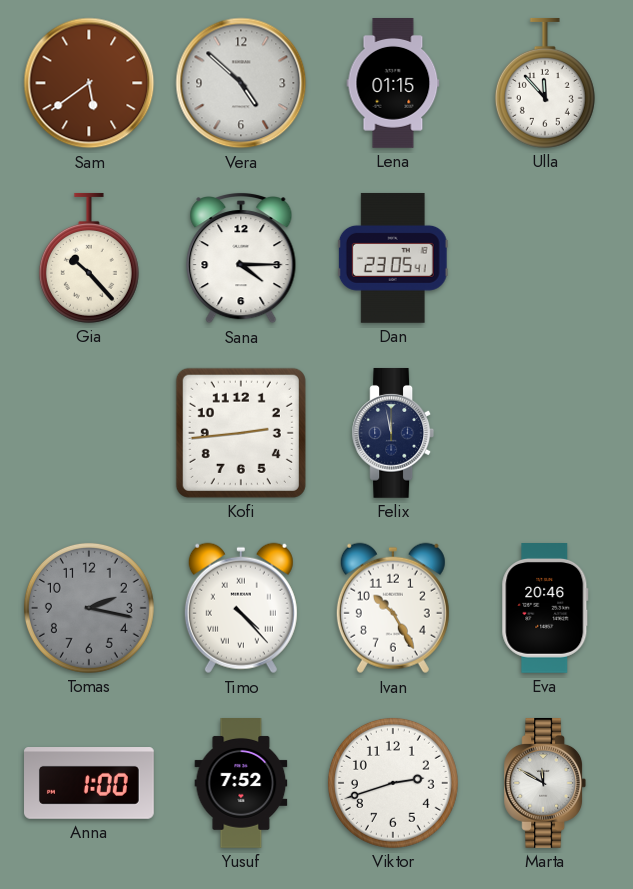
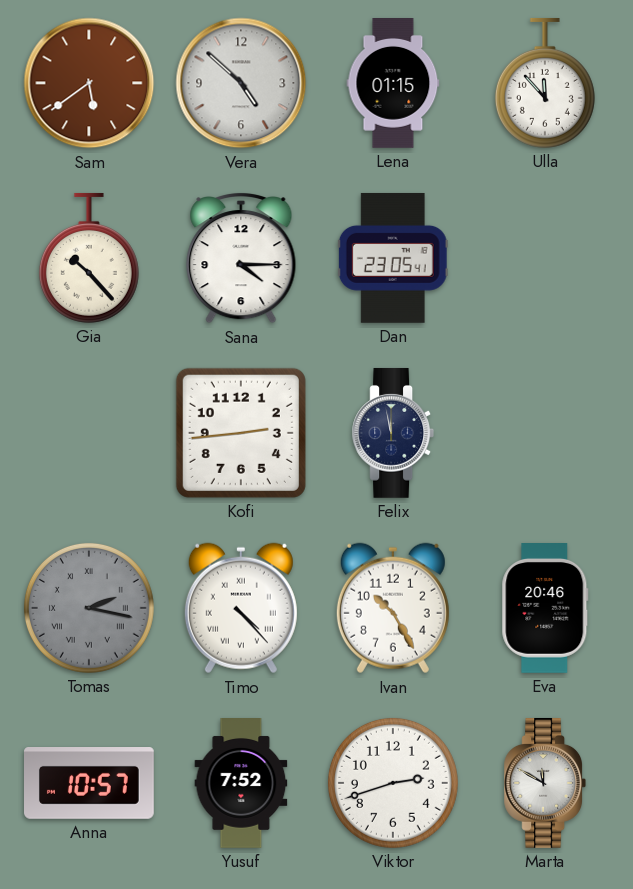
Tomas numerals: Arabic -> Roman
Anna: 1:00 -> 10:57
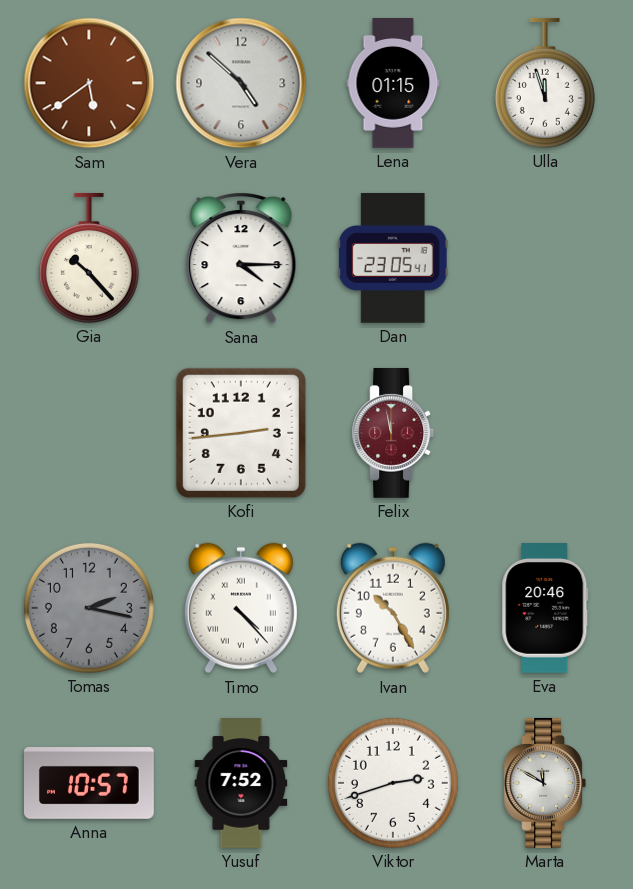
Ulla: 11:53 -> 11:57
Felix dial: navy -> burgundy
Tomas numerals: Roman -> Arabic
